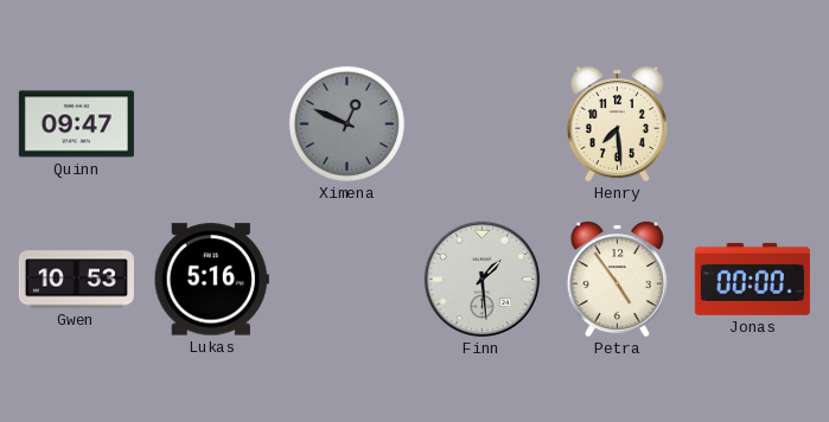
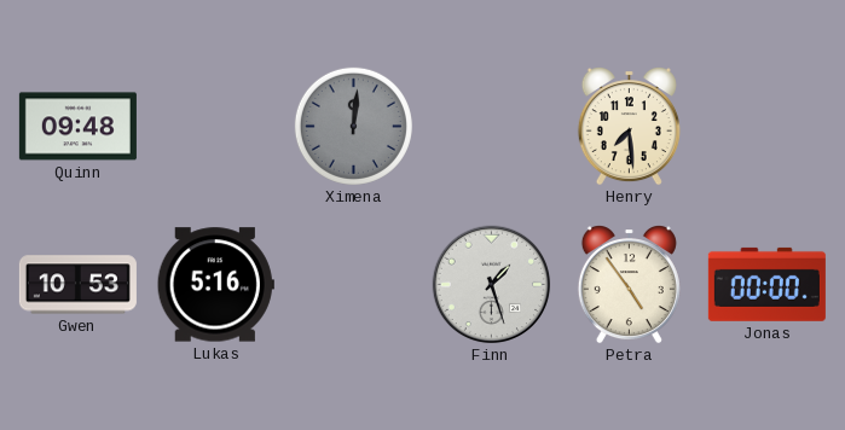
Quinn: 09:47 -> 09:48
Ximena: 12:49 -> 12:01
Finn: 1:29 -> 1:27
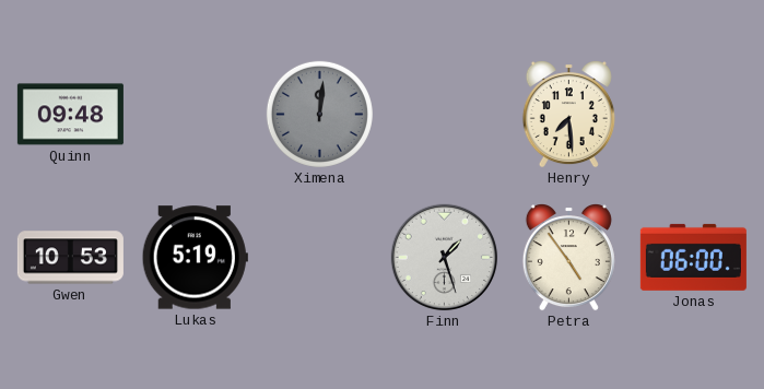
Lukas: 5:16 -> 5:19
Jonas: 00:00 -> 06:00
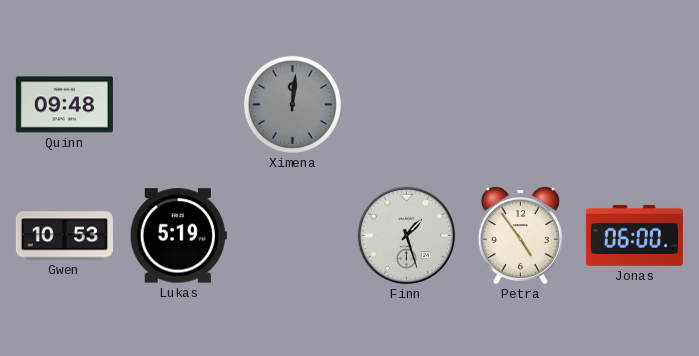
Henry: 7:29 -> none
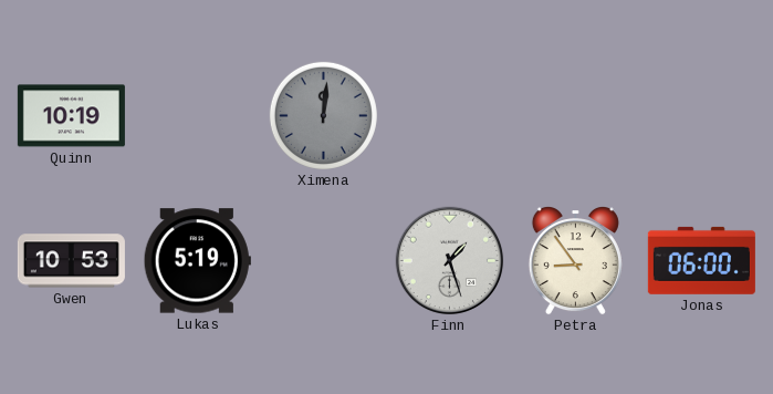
Quinn: 09:48 -> 10:19
Petra: 4:54 -> 8:54
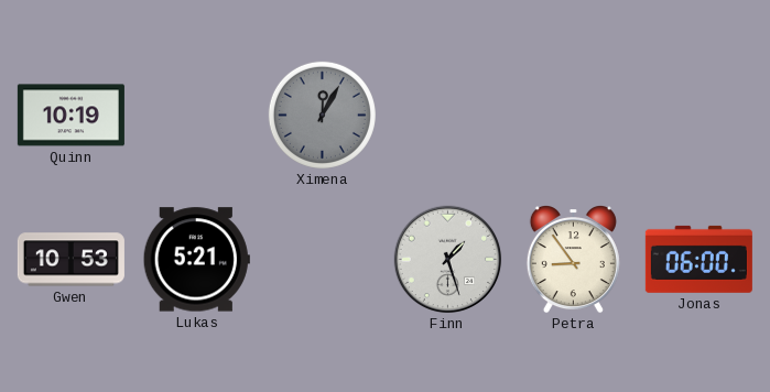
Ximena: 12:01 -> 12:05
Lukas: 5:19 -> 5:21
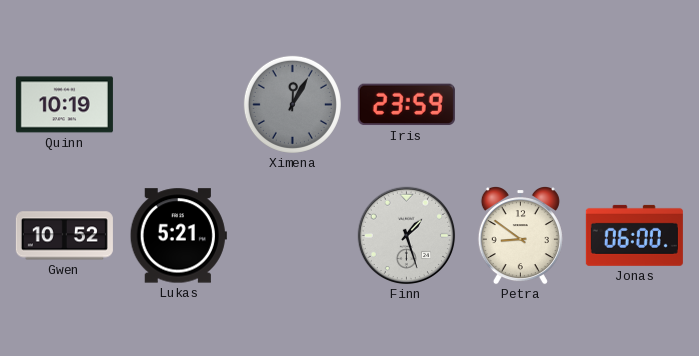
Iris: none -> 23:59
Gwen: 10:53 -> 10:52
Petra: 8:54 -> 8:51
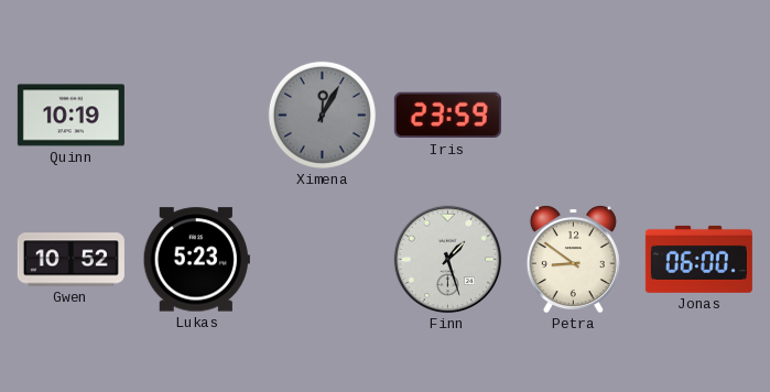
Lukas: 5:21 -> 5:23
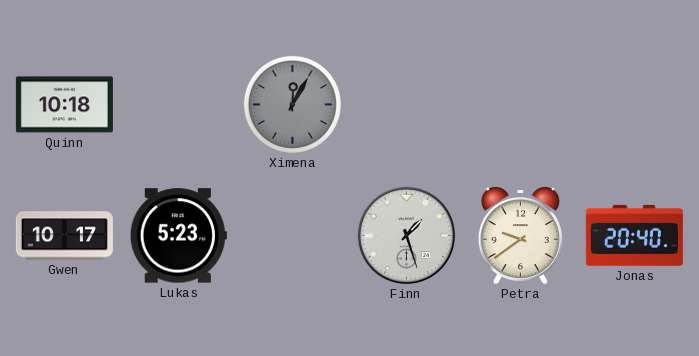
Quinn: 10:19 -> 10:18
Iris: 23:59 -> none
Gwen: 10:52 -> 10:17
Petra: 8:51 -> 9:39
Jonas: 06:00 -> 20:40
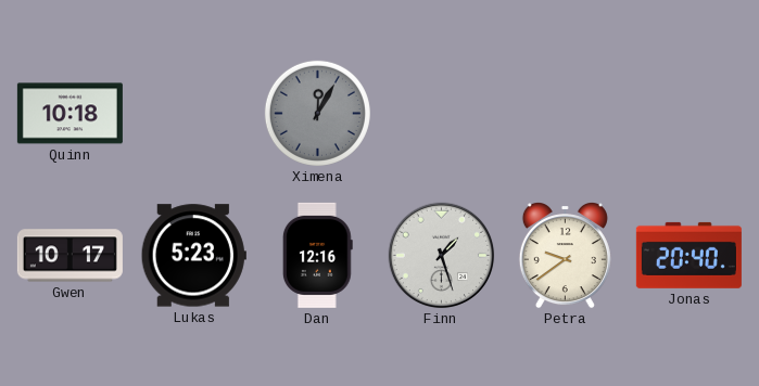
Dan: none -> 12:16
